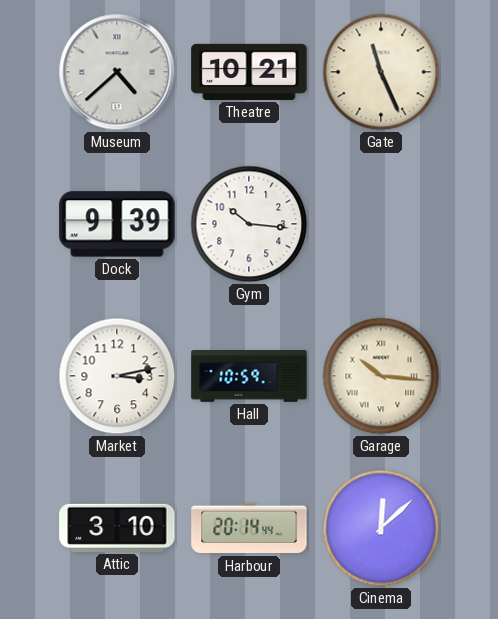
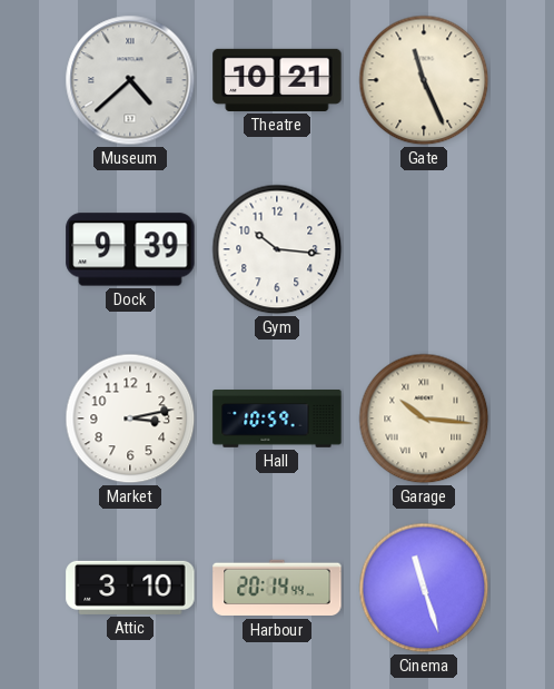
Cinema: 12:08 -> 11:27
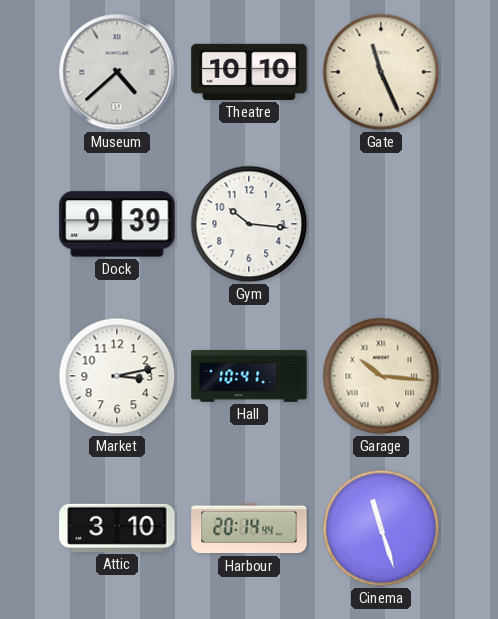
Theatre: 10:21 -> 10:10
Hall: 10:59 -> 10:41
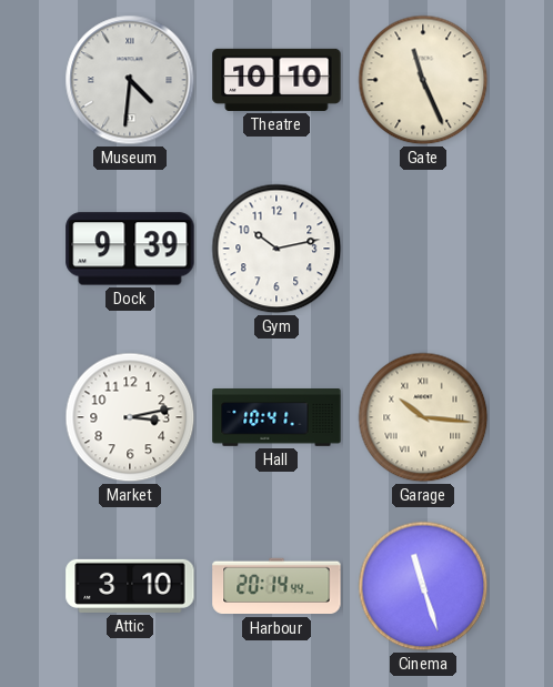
Museum: 4:38 -> 4:31
Gym: 10:16 -> 10:13
